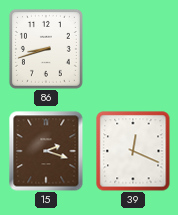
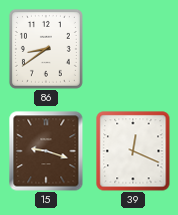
86: 8:42 -> 8:39
15: 2:18 -> 9:18
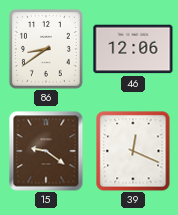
46: none -> 12:06
15: 9:18 -> 9:21
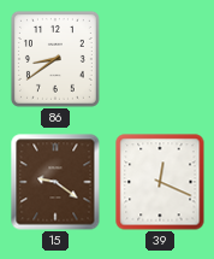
46: 12:06 -> none
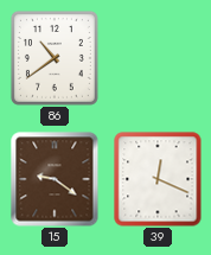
86: 8:39 -> 10:39
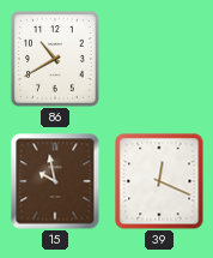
86: 10:39 -> 10:40
15: 9:21 -> 9:58
